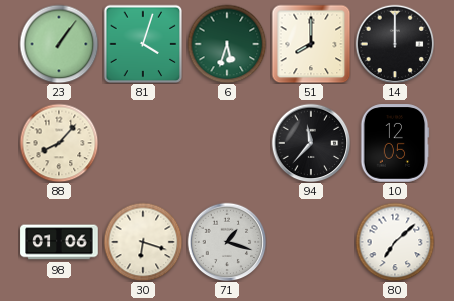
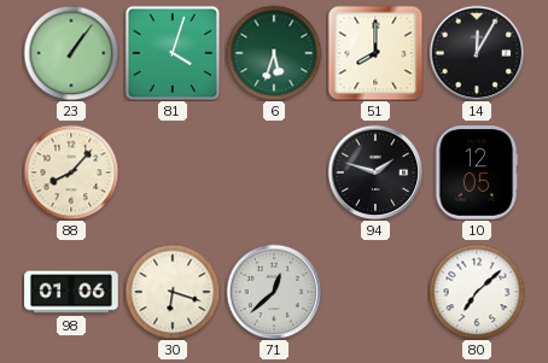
14: 12:00 -> 12:05
94: 11:37 -> 1:48
71: 1:18 -> 12:38
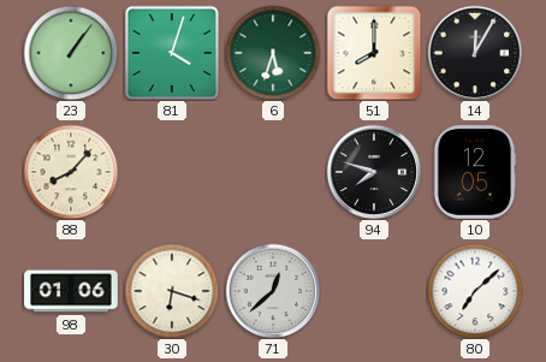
94: 1:48 -> 7:48
